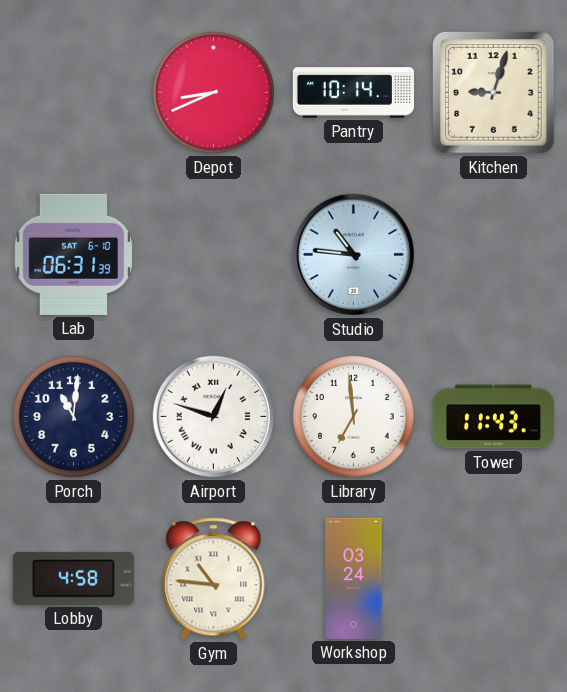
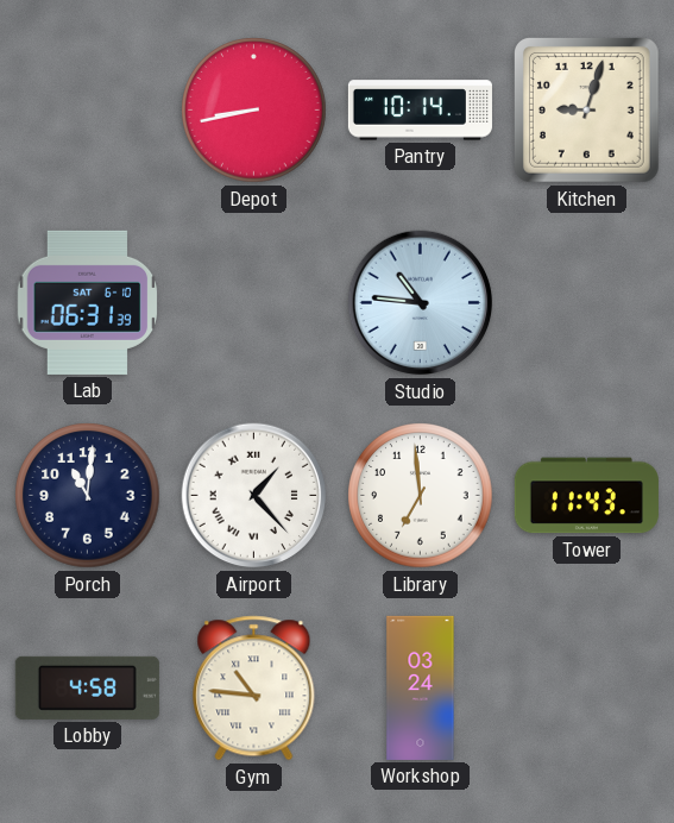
Depot: 8:41 -> 8:43
Airport: 12:48 -> 1:23
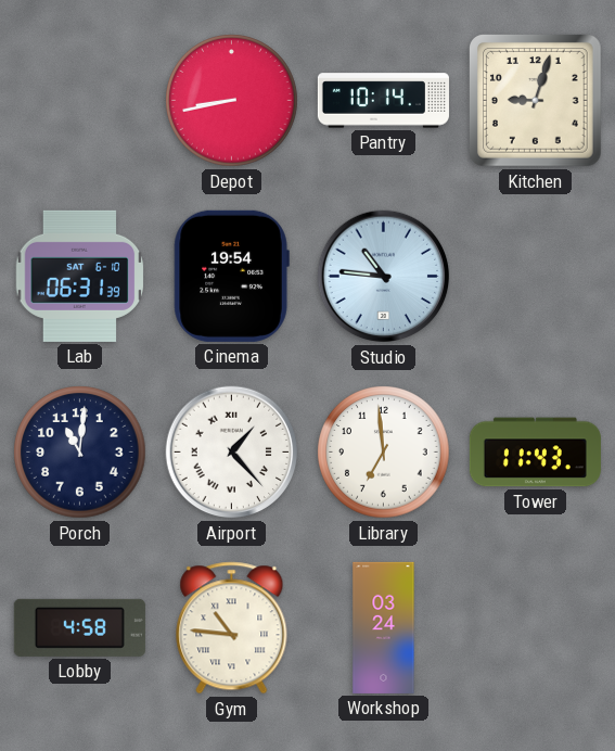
Cinema: none -> 19:54
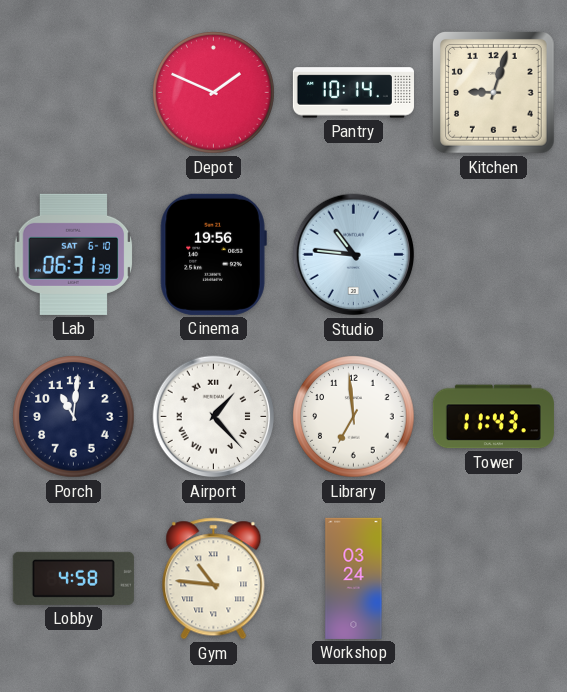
Depot: 8:43 -> 1:49
Cinema: 19:54 -> 19:56
